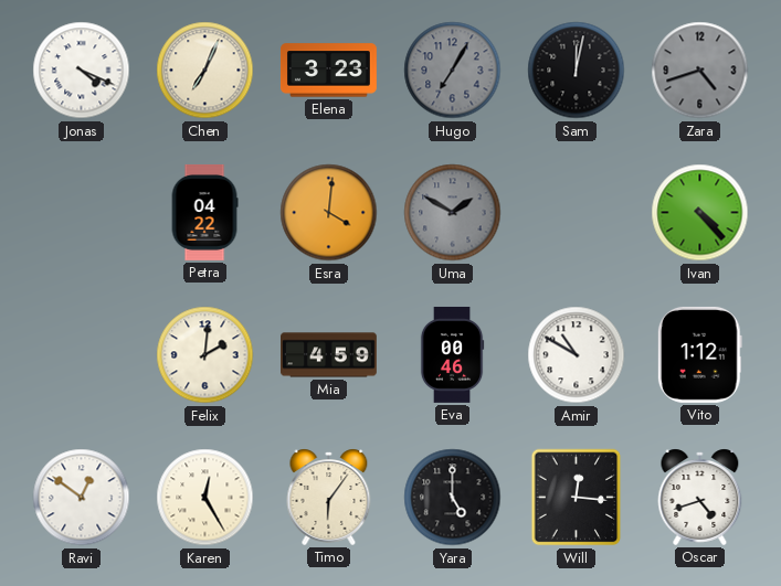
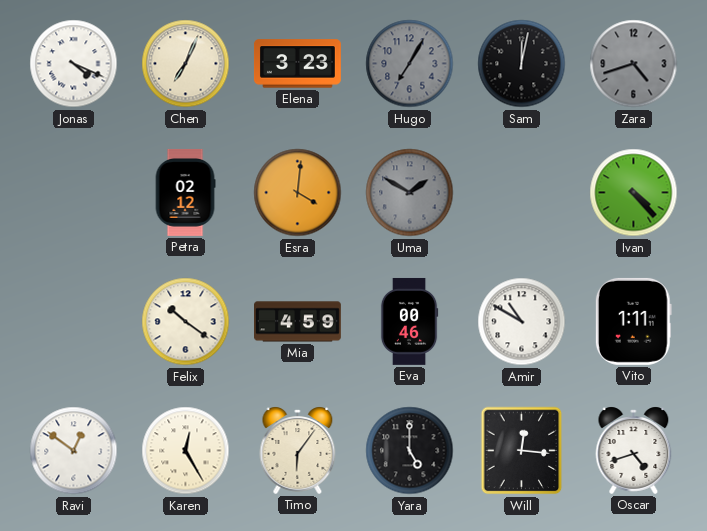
Petra: 04:22 -> 02:12
Felix: 2:01 -> 10:21
Vito: 1:12 -> 1:11
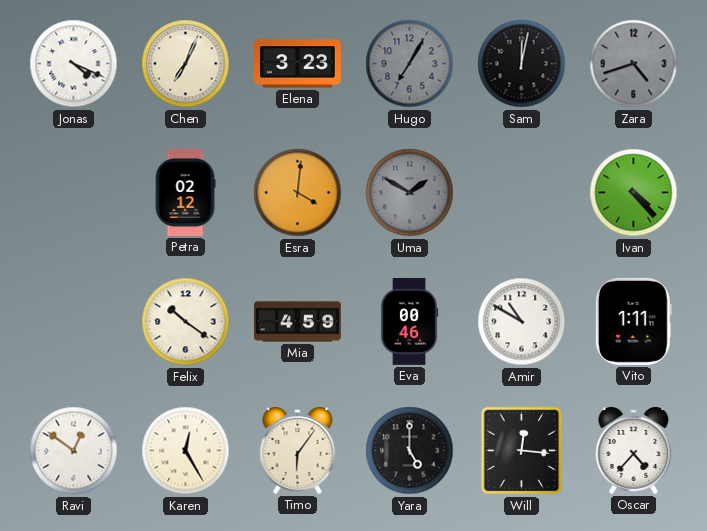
Oscar: 4:42 -> 4:37
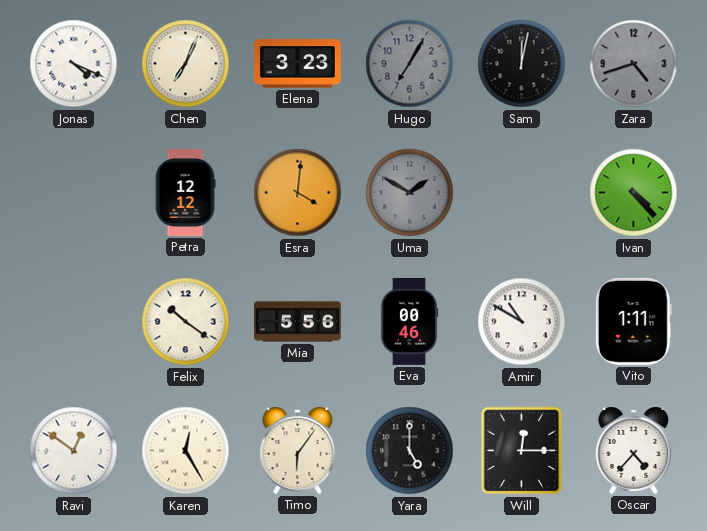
Petra: 02:12 -> 12:12
Mia: 4:59 -> 5:56
Will: 12:16 -> 12:15
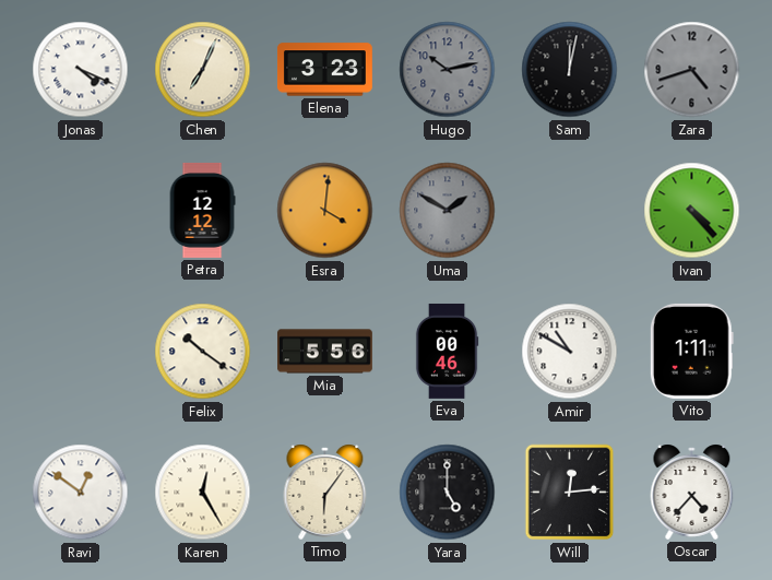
Hugo: 7:05 -> 10:13
Will: 12:15 -> 12:14
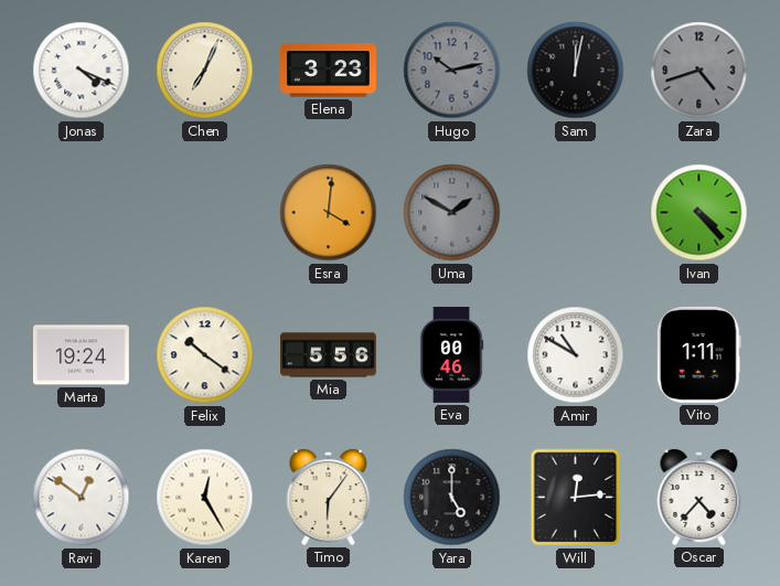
Petra: 12:12 -> none
Marta: none -> 19:24
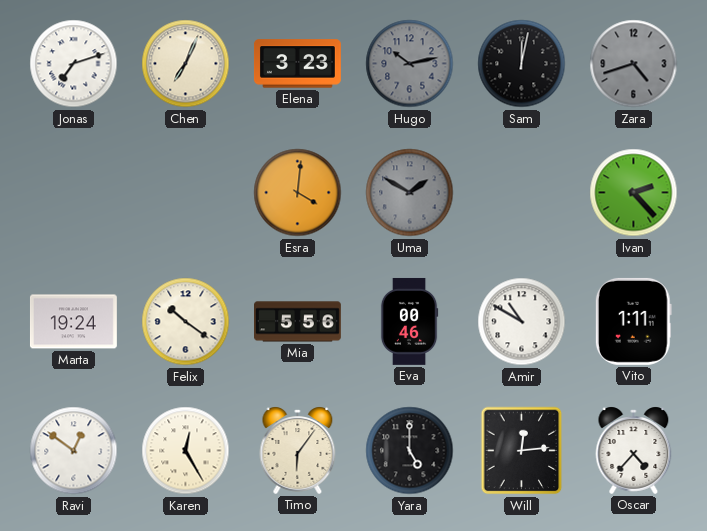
Jonas: 4:19 -> 7:12
Ivan: 4:23 -> 2:23
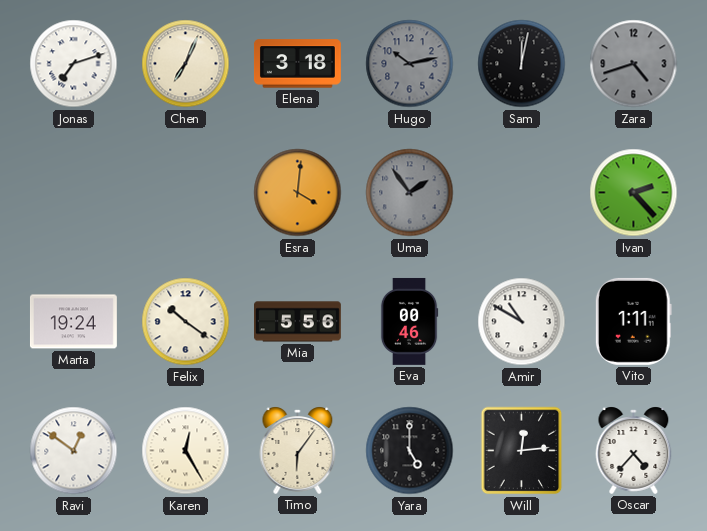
Elena: 3:23 -> 3:18
Uma: 1:50 -> 1:54
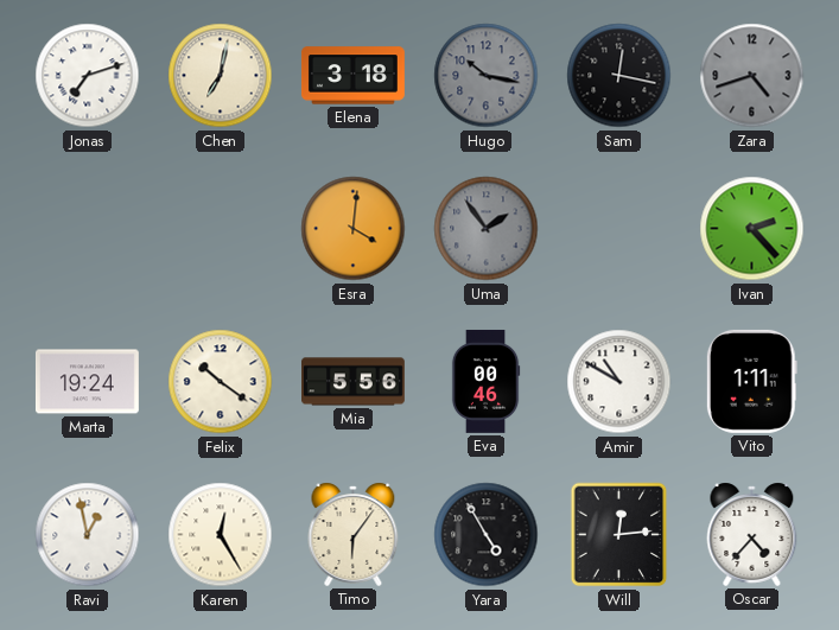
Chen: 7:04 -> 7:02
Hugo: 10:13 -> 10:17
Sam: 12:02 -> 12:17
Ravi: 12:51 -> 12:58
Yara: 5:00 -> 4:55
